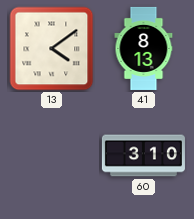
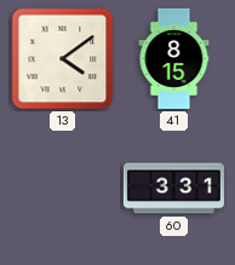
41: 8:13 -> 8:15
60: 3:10 -> 3:31
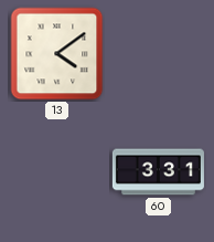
41: 8:15 -> none
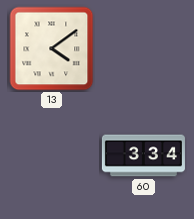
60: 3:31 -> 3:34
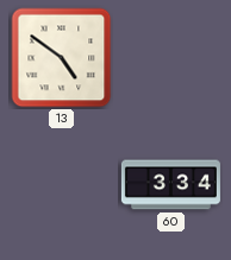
13: 4:09 -> 4:51
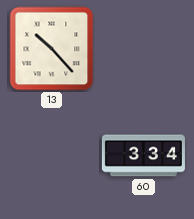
13: 4:51 -> 10:23
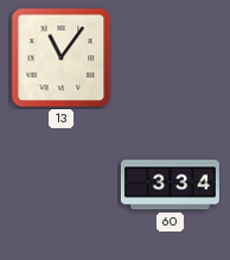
13: 10:23 -> 11:06
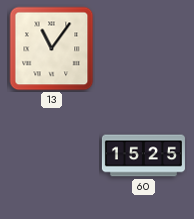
60: 3:34 -> 15:25
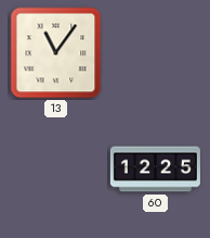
60: 15:25 -> 12:25
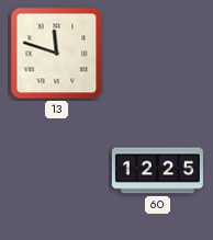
13: 11:06 -> 11:48
